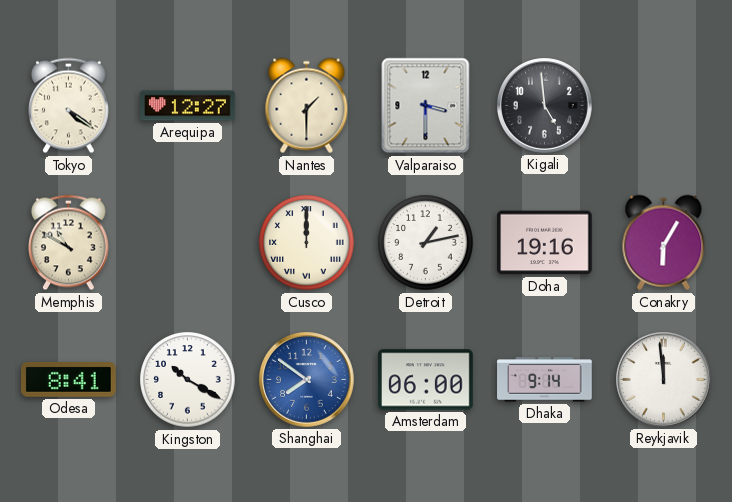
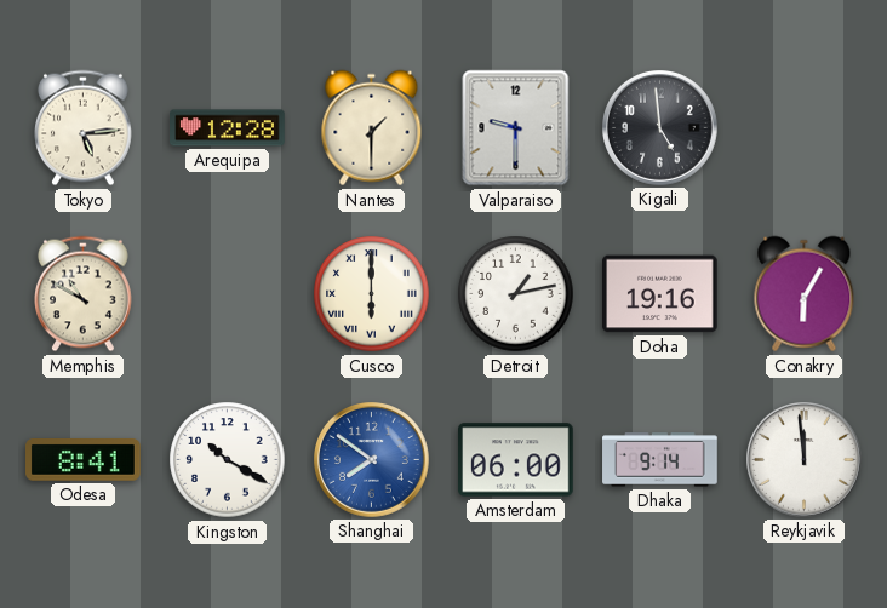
Tokyo: 4:21 -> 5:14
Arequipa: 12:27 -> 12:28
Valparaiso: 3:30 -> 9:30
Cusco: 12:00 -> 6:00
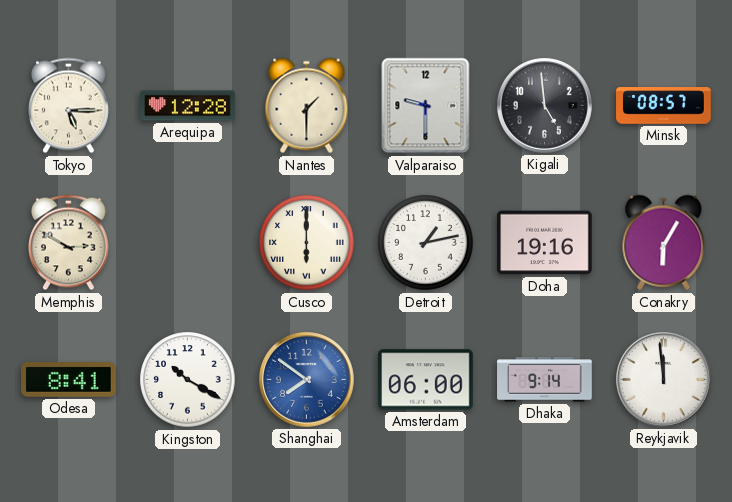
Tokyo: 5:14 -> 5:15
Minsk: none -> 08:57
Memphis: 10:50 -> 2:50
